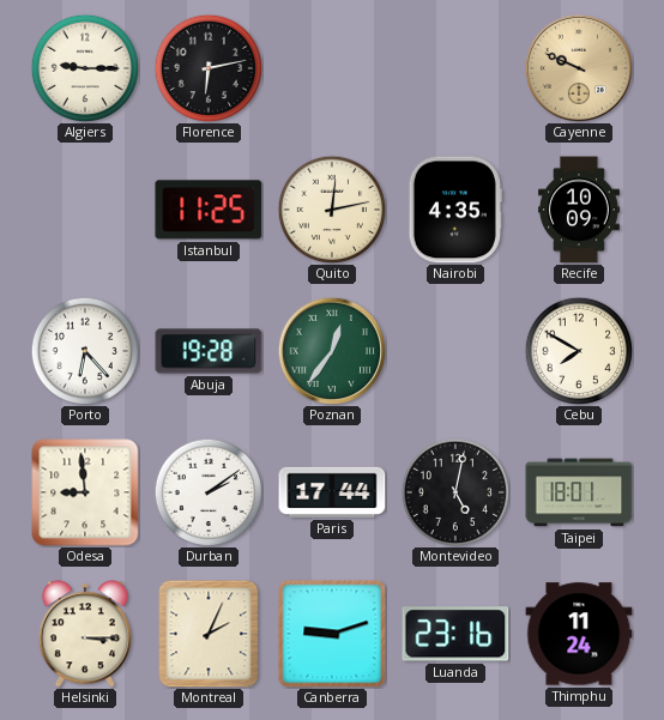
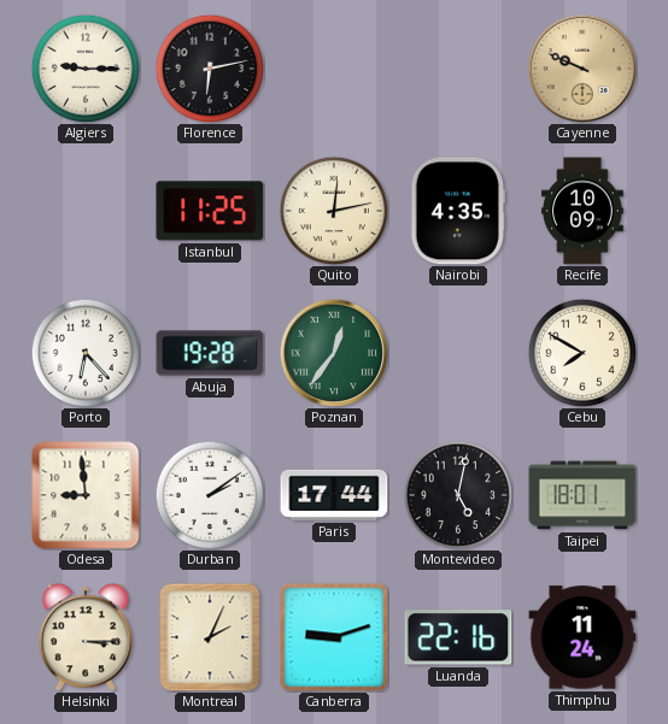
Luanda: 23:16 -> 22:16
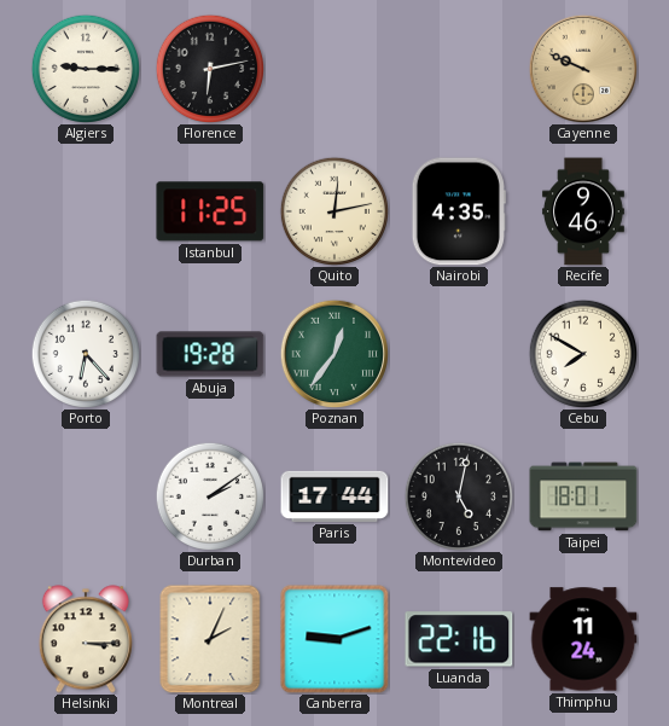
Recife: 10:09 -> 9:46
Odesa: 8:59 -> none
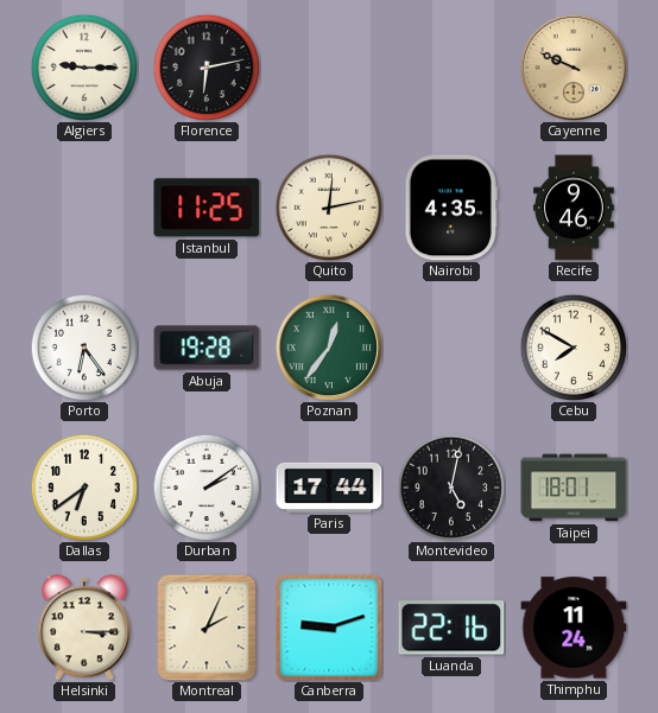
Porto: 6:23 -> 6:24
Dallas: none -> 6:39
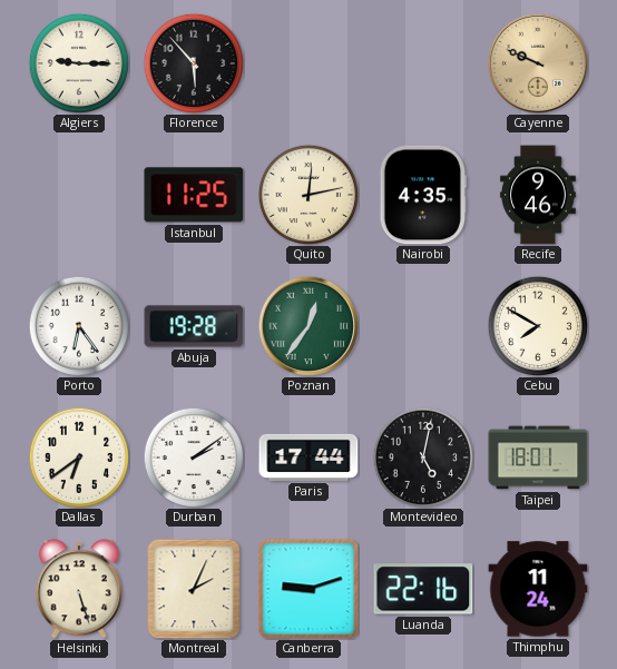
Florence: 6:13 -> 5:53
Helsinki: 3:15 -> 5:27
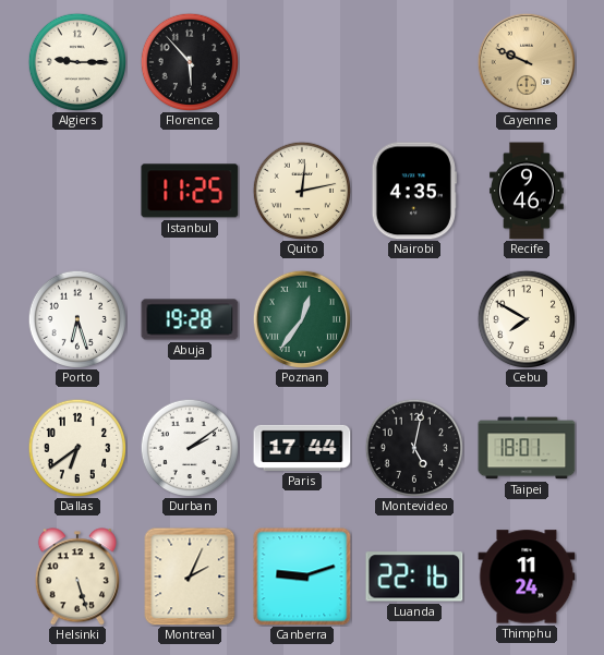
Porto: 6:24 -> 6:27
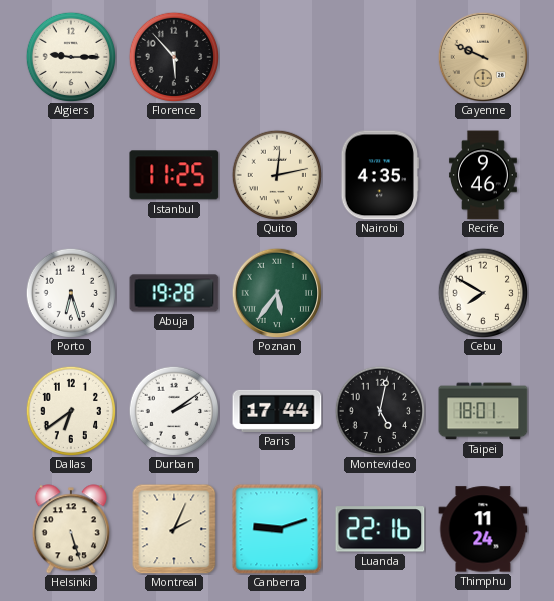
Poznan: 12:36 -> 5:36
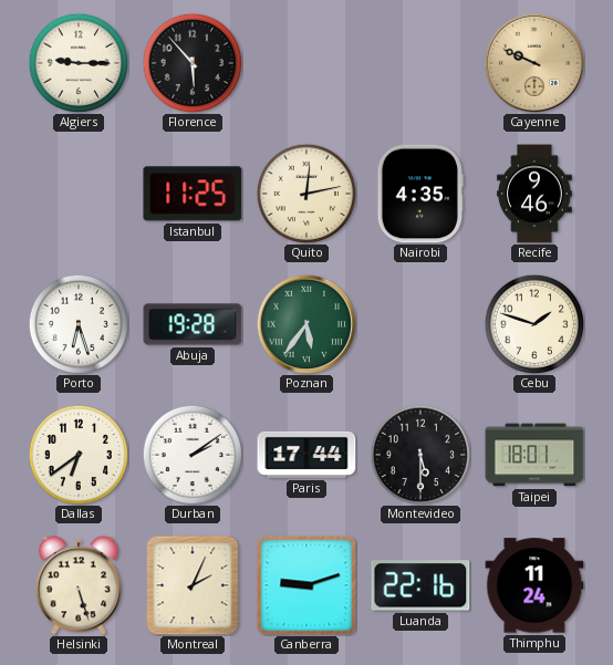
Cebu: 7:50 -> 1:48
Montevideo: 5:02 -> 5:30
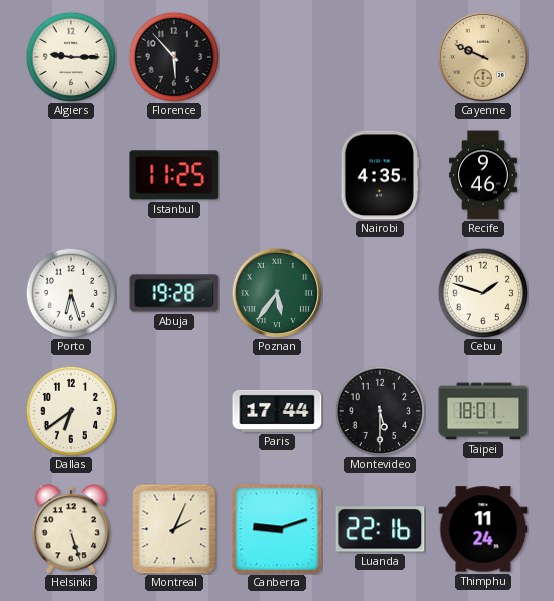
Quito: 12:13 -> none
Durban: 2:09 -> none
